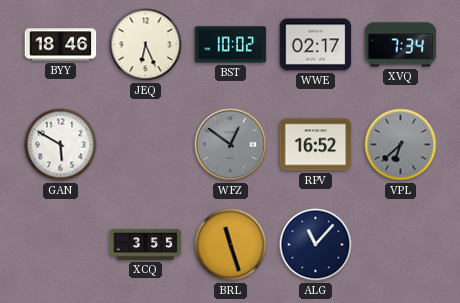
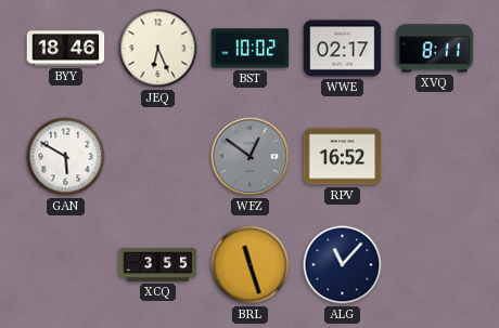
XVQ: 7:34 -> 8:11
VPL: 6:38 -> none
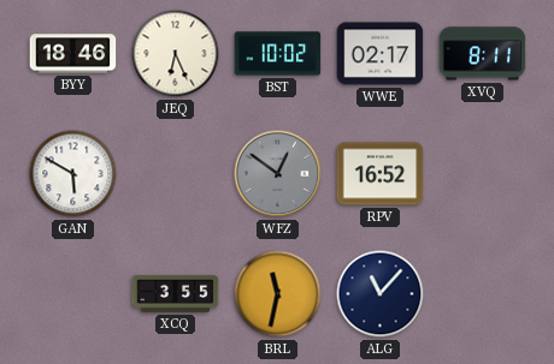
BRL: 11:27 -> 11:32
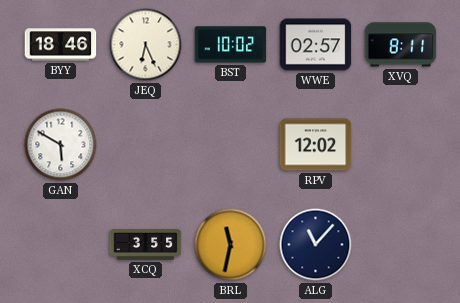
WWE: 02:17 -> 02:57
WFZ: 12:51 -> none
RPV: 16:52 -> 12:02
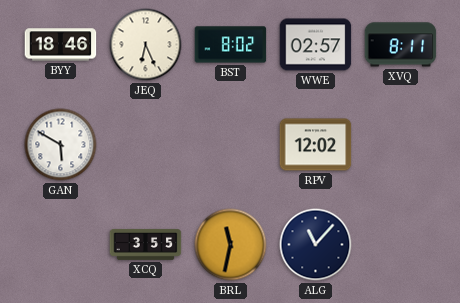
BST: 10:02 -> 8:02
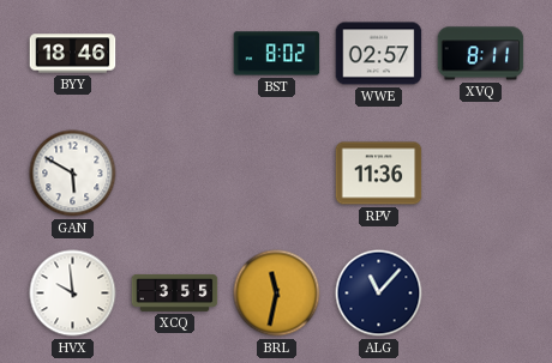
JEQ: 6:26 -> none
RPV: 12:02 -> 11:36
HVX: none -> 9:59
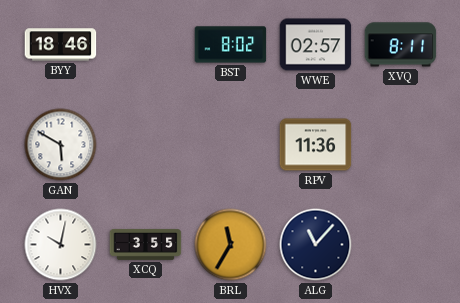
HVX: 9:59 -> 10:02
BRL: 11:32 -> 11:35
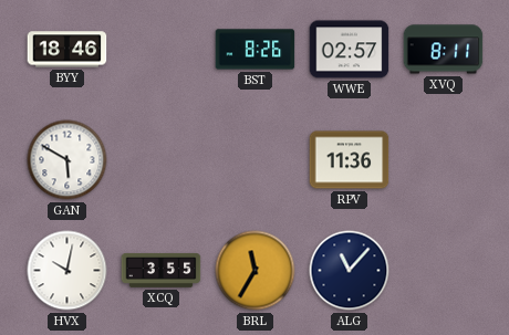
BST: 8:02 -> 8:26
